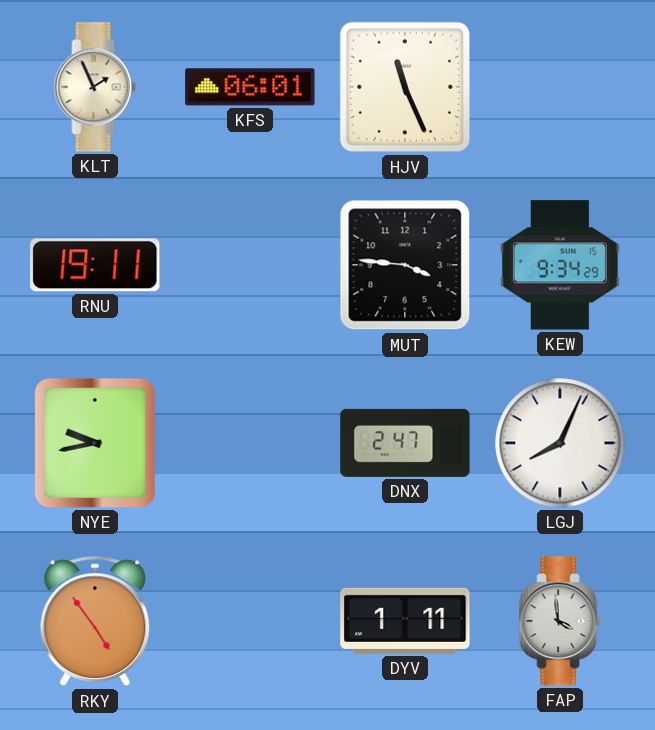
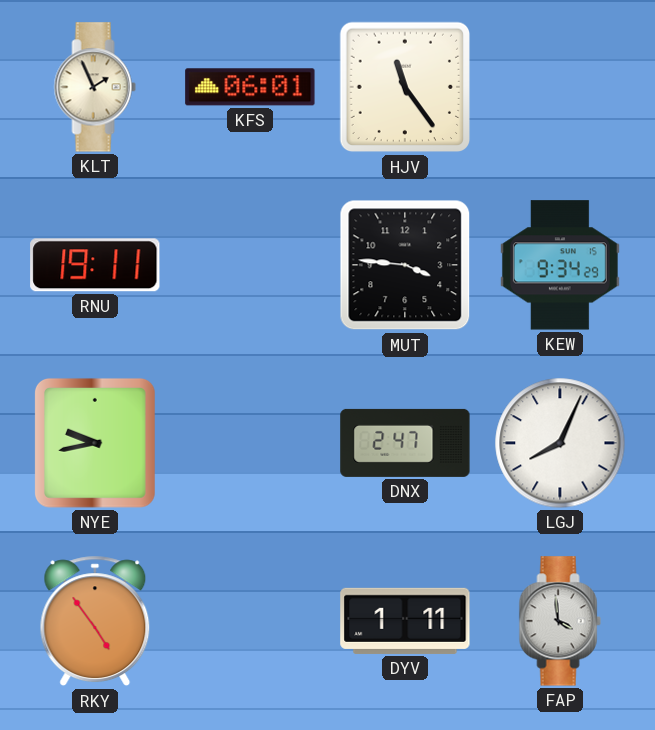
HJV: 11:26 -> 11:24
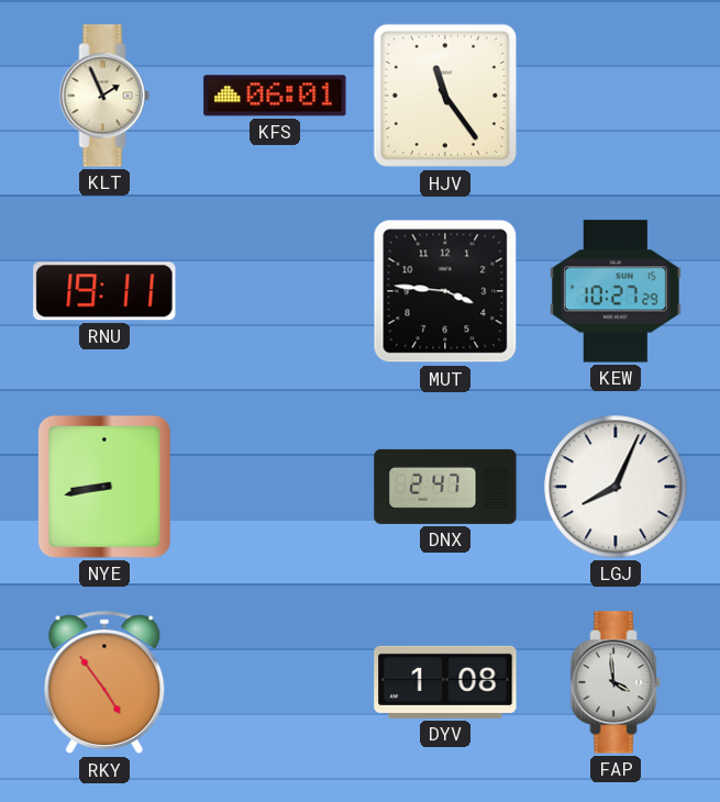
KEW: 9:34 -> 10:27
NYE: 9:43 -> 8:43
DYV: 1:11 -> 1:08
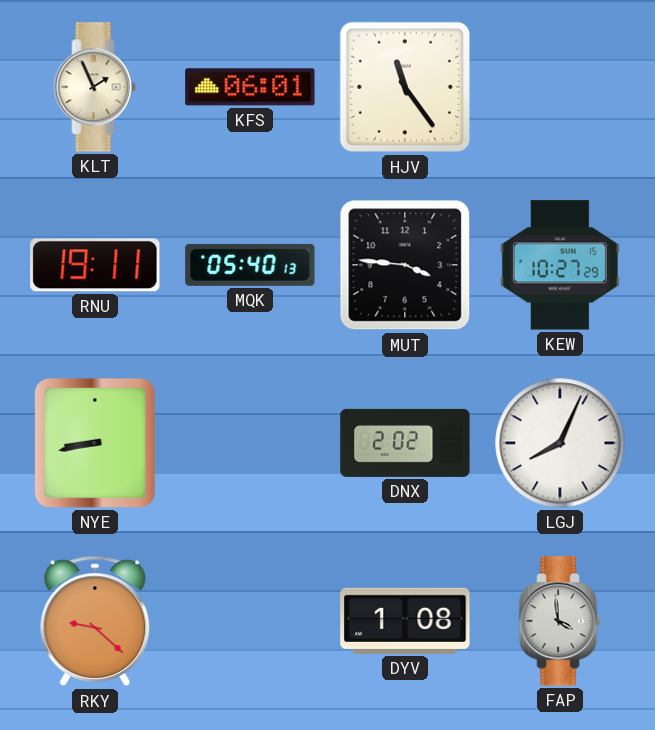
MQK: none -> 05:40
DNX: 2:47 -> 2:02
RKY: 4:54 -> 9:22
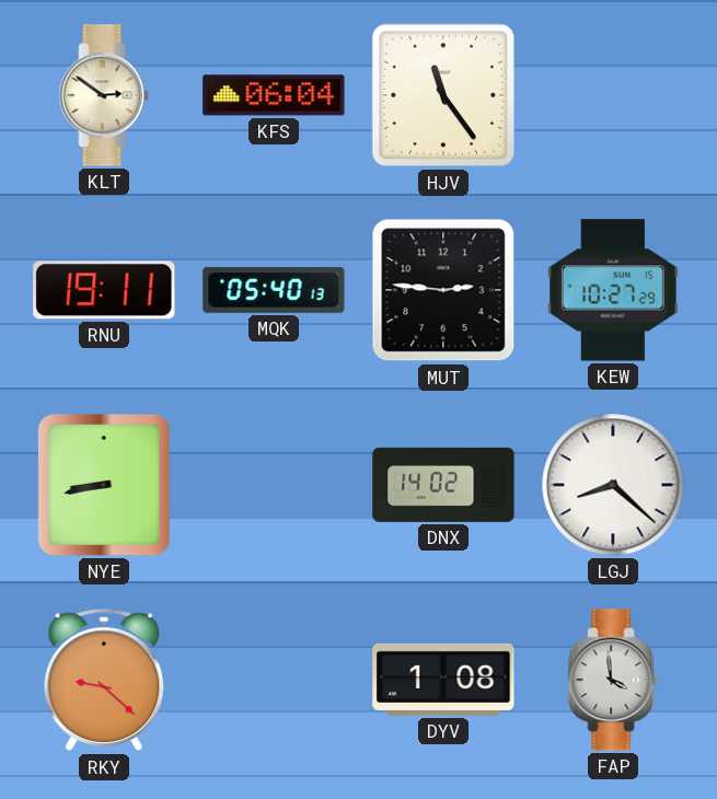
KLT: 1:56 -> 2:51
KFS: 06:01 -> 06:04
MUT: 3:46 -> 2:46
DNX: 2:02 -> 14:02
LGJ: 8:04 -> 8:22
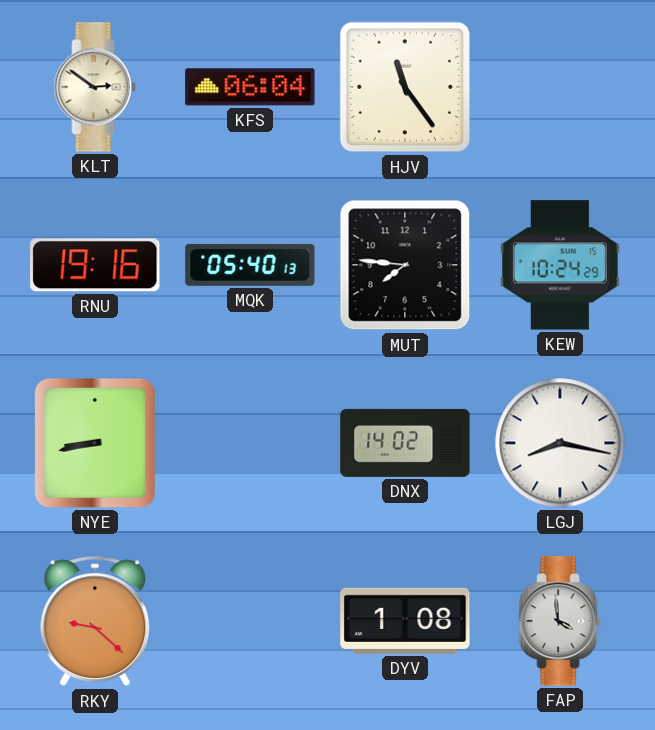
RNU: 19:11 -> 19:16
MUT: 2:46 -> 7:46
KEW: 10:27 -> 10:24
LGJ: 8:22 -> 8:17
